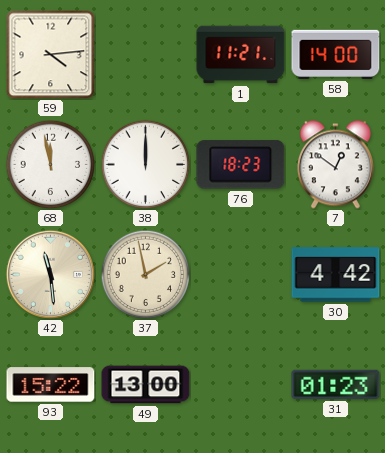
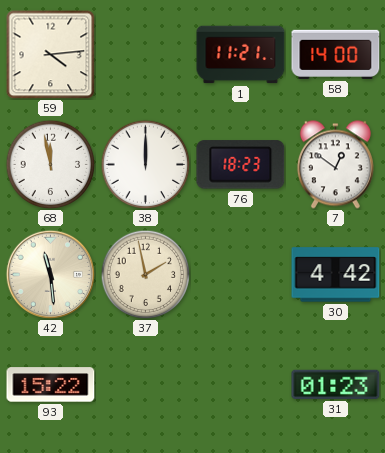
49: 13:00 -> none
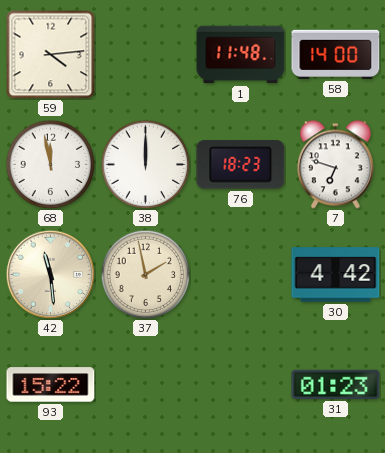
1: 11:21 -> 11:48
7: 12:51 -> 6:48
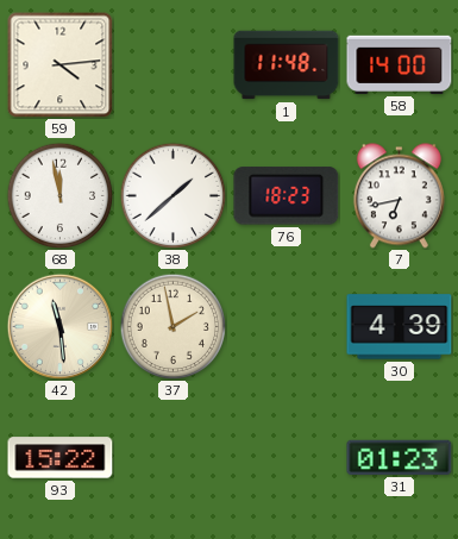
38: 12:00 -> 1:38
7: 6:48 -> 6:43
30: 4:42 -> 4:39
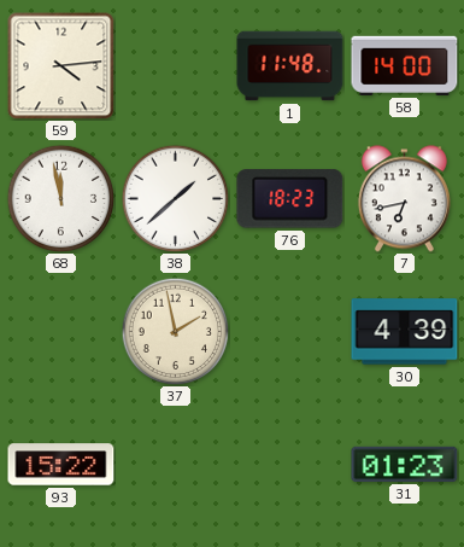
42: 11:29 -> none
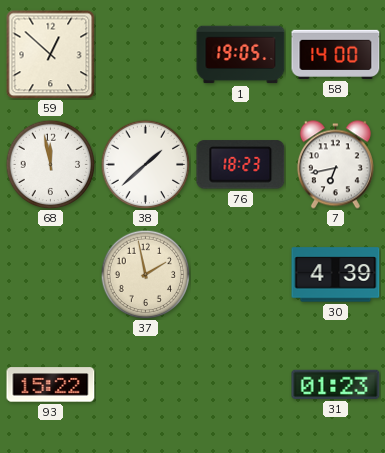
59: 4:14 -> 12:52
1: 11:48 -> 19:05
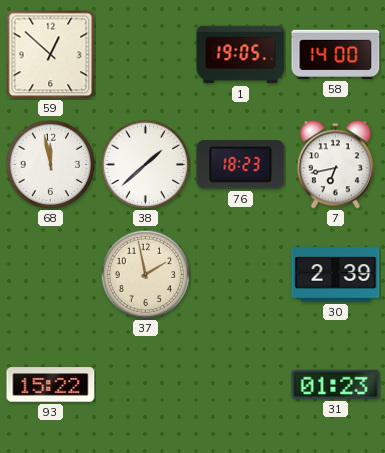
30: 4:39 -> 2:39
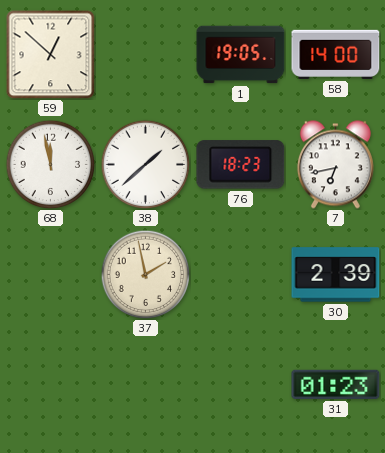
93: 15:22 -> none
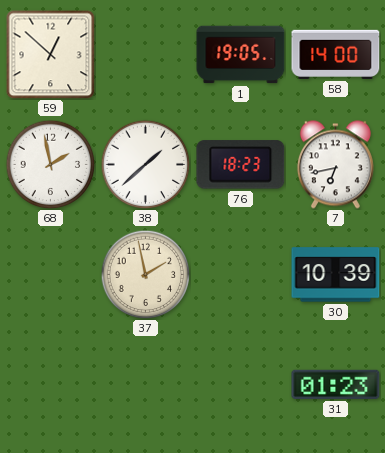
68: 11:58 -> 1:58
30: 2:39 -> 10:39
